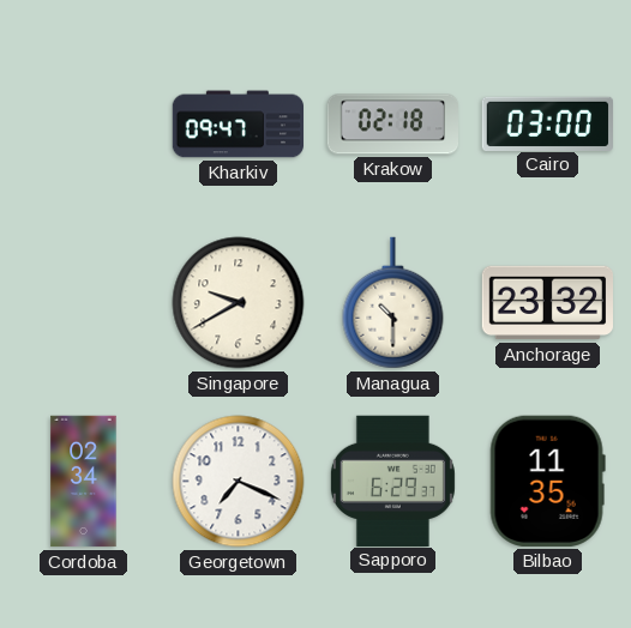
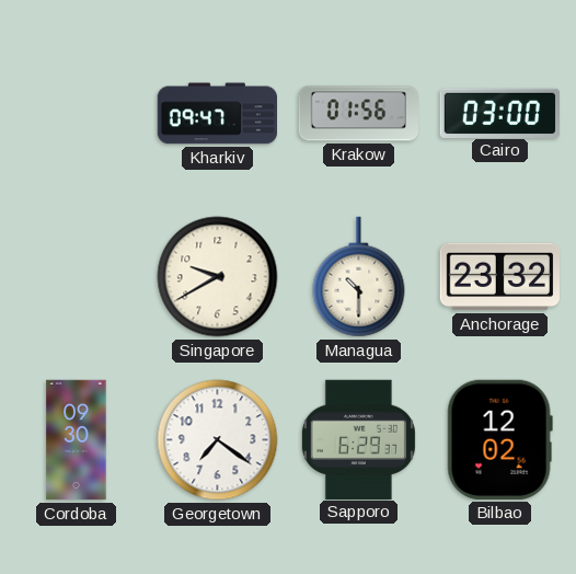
Krakow: 02:18 -> 01:56
Cordoba: 02:34 -> 09:30
Georgetown: 7:19 -> 7:21
Bilbao: 11:35 -> 12:02
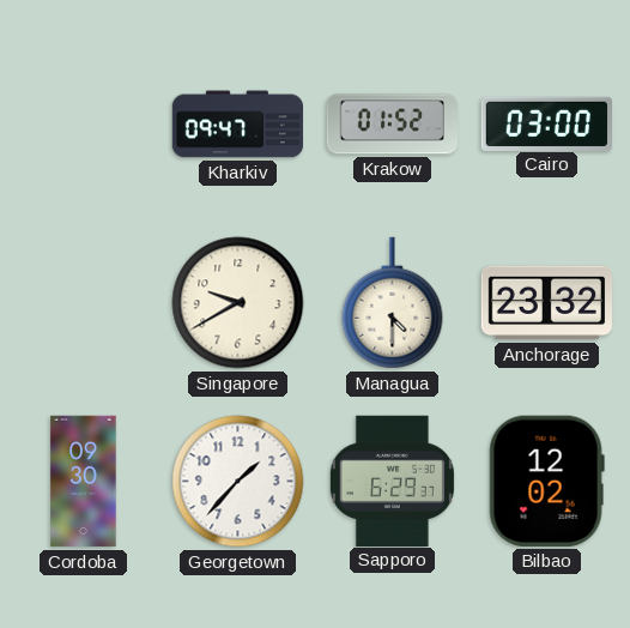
Krakow: 01:56 -> 01:52
Managua: 10:30 -> 4:30
Georgetown: 7:21 -> 1:37
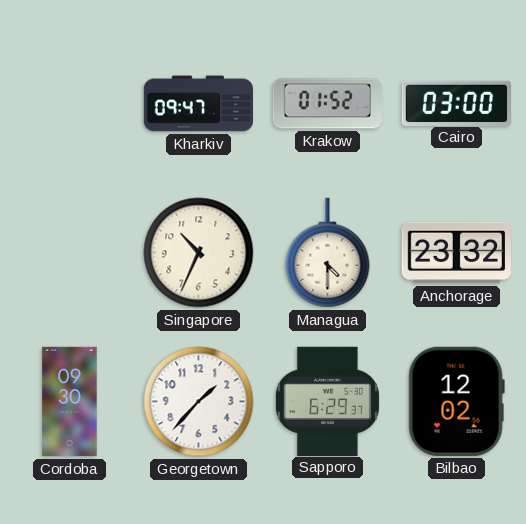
Singapore: 9:40 -> 10:34
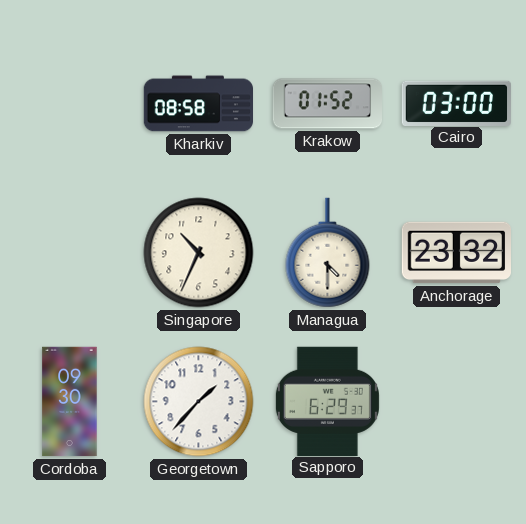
Kharkiv: 09:47 -> 08:58
Bilbao: 12:02 -> none
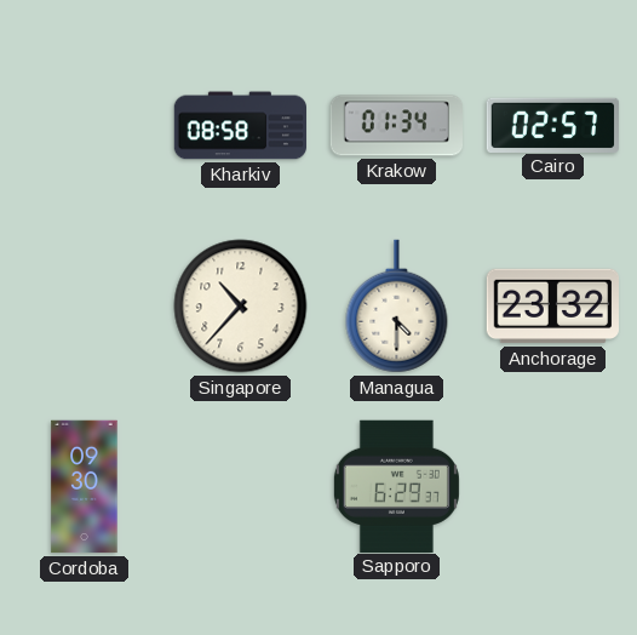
Krakow: 01:52 -> 01:34
Cairo: 03:00 -> 02:57
Singapore: 10:34 -> 10:37
Georgetown: 1:37 -> none
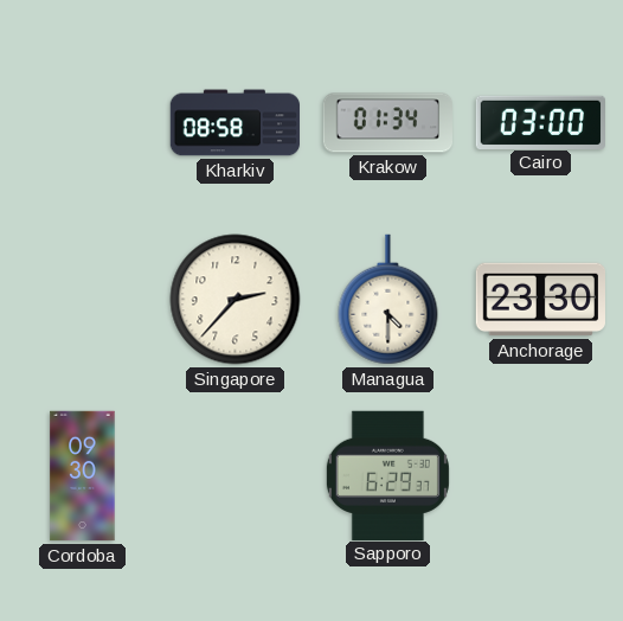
Cairo: 02:57 -> 03:00
Singapore: 10:37 -> 2:37
Anchorage: 23:32 -> 23:30
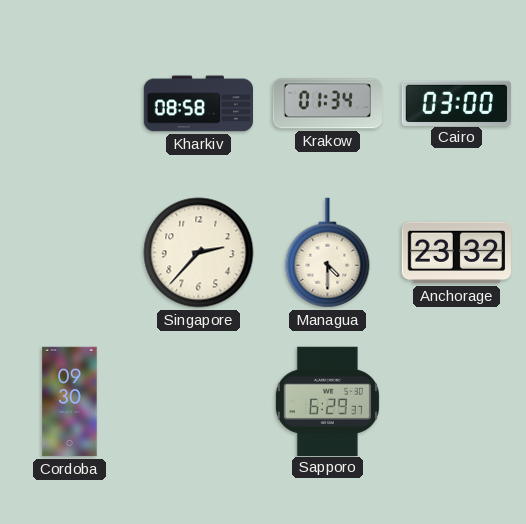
Anchorage: 23:30 -> 23:32
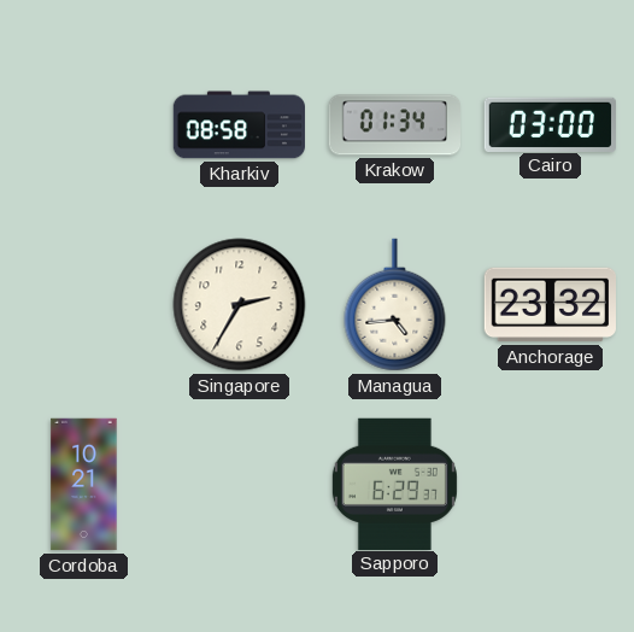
Singapore: 2:37 -> 2:35
Managua: 4:30 -> 4:44
Cordoba: 09:30 -> 10:21
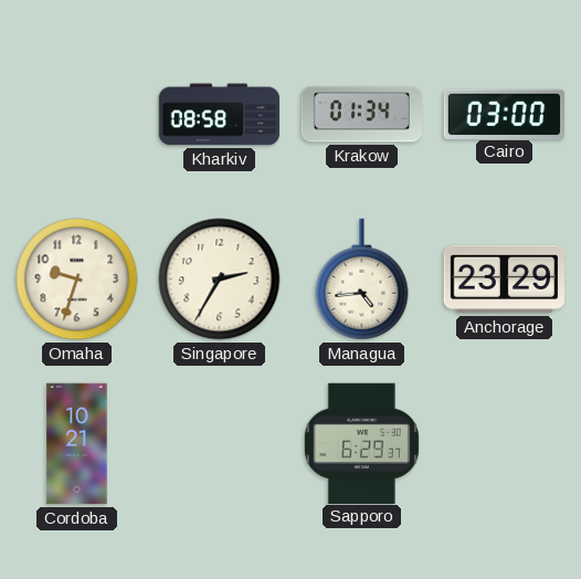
Omaha: none -> 9:33
Anchorage: 23:32 -> 23:29
